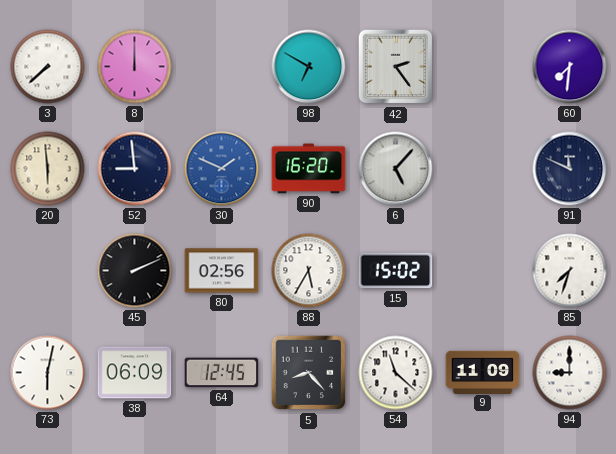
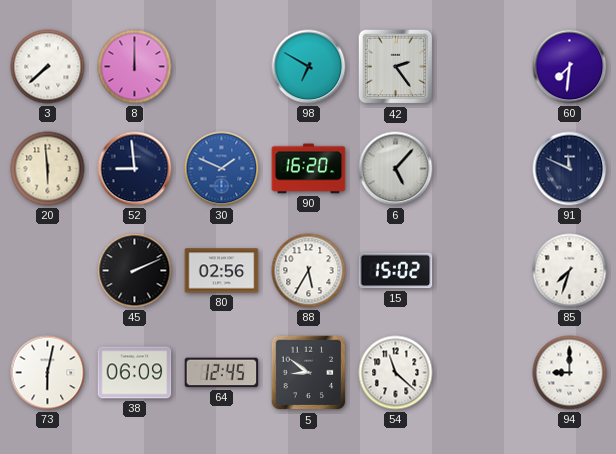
5: 8:23 -> 8:51
9: 11:09 -> none
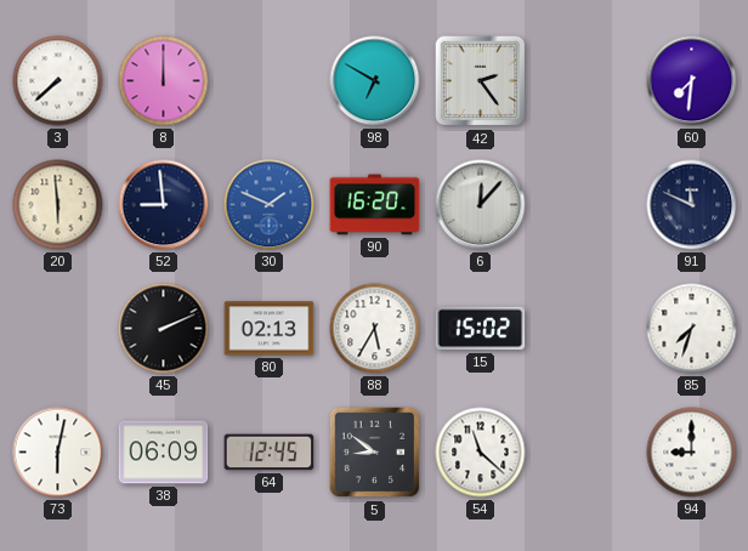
6: 5:07 -> 12:07
80: 02:56 -> 02:13
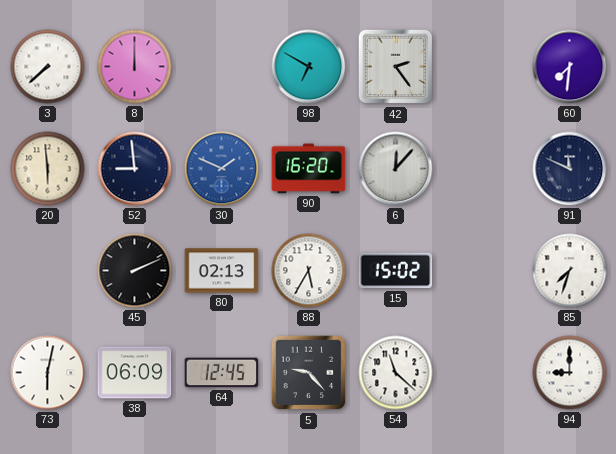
5: 8:51 -> 9:23
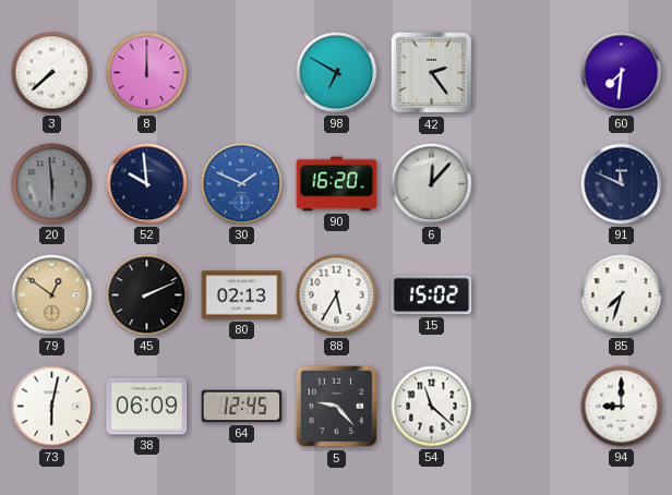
20 dial: cream -> grey
52: 8:59 -> 9:59
79: none -> 12:51
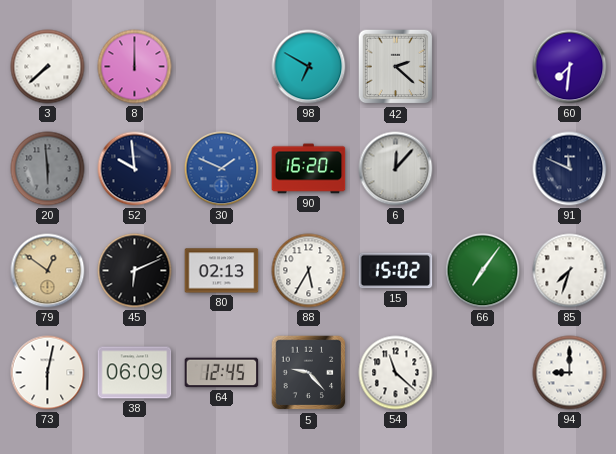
42: 2:24 -> 2:22
45: 2:11 -> 6:11
66: none -> 7:06
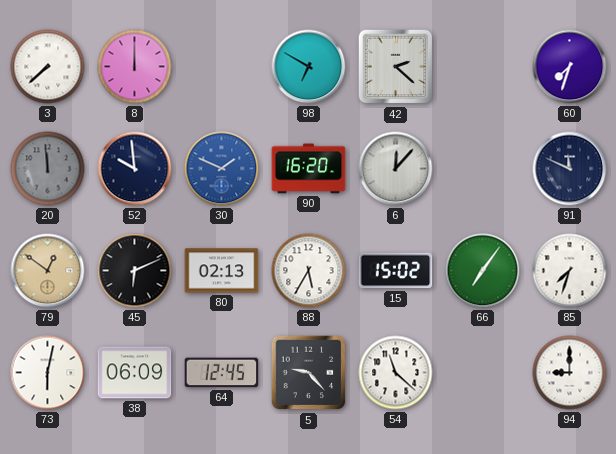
60: 7:31 -> 7:33
20: 5:59 -> 11:59
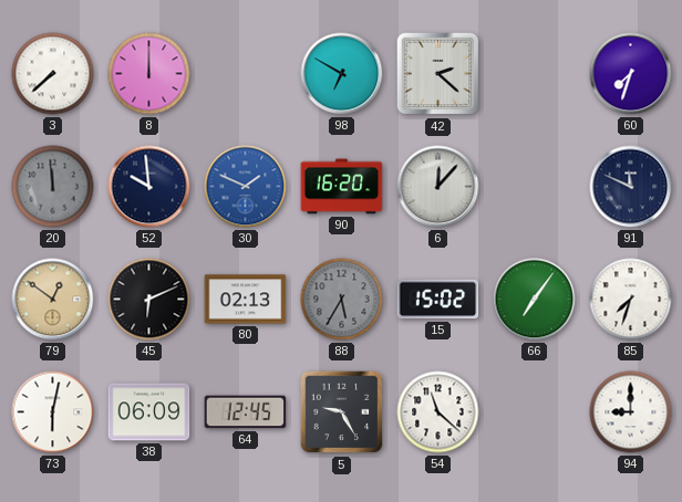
88 dial: white -> grey
5: 9:23 -> 9:25
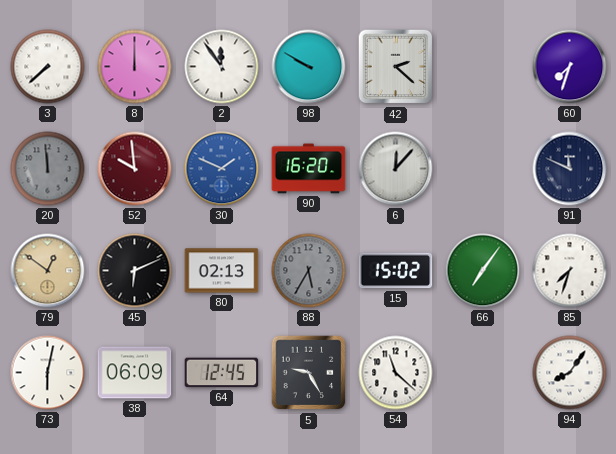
2: none -> 11:54
98: 6:50 -> 9:50
52 dial: navy -> burgundy
94: 9:00 -> 8:06
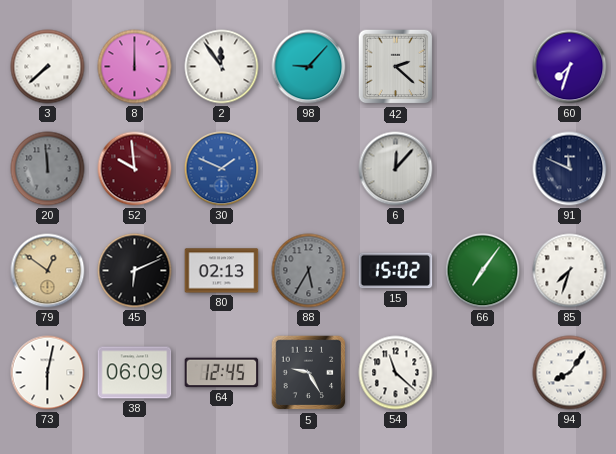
98: 9:50 -> 9:07
90: 16:20 -> none
